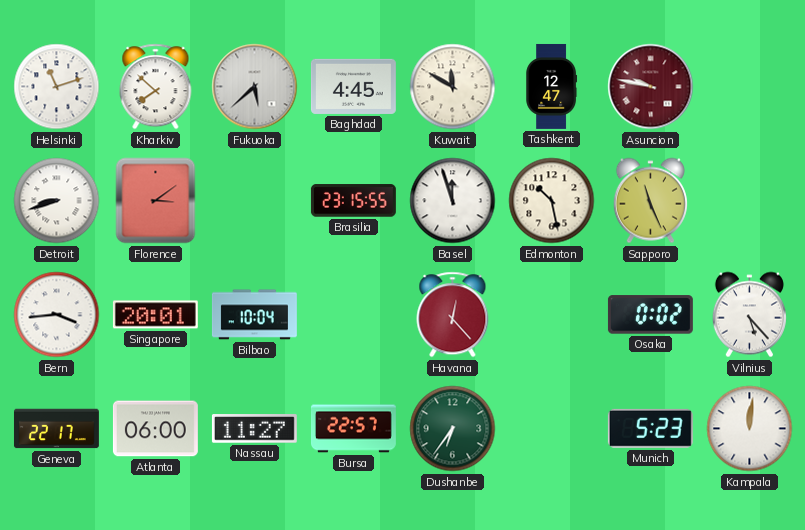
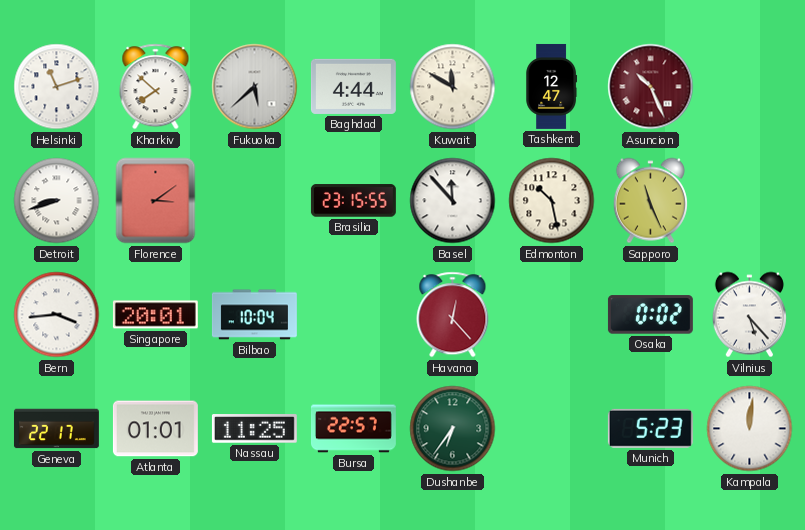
Baghdad: 4:45 -> 4:44
Asuncion: 9:47 -> 10:26
Basel: 11:57 -> 11:53
Atlanta: 06:00 -> 01:01
Nassau: 11:27 -> 11:25
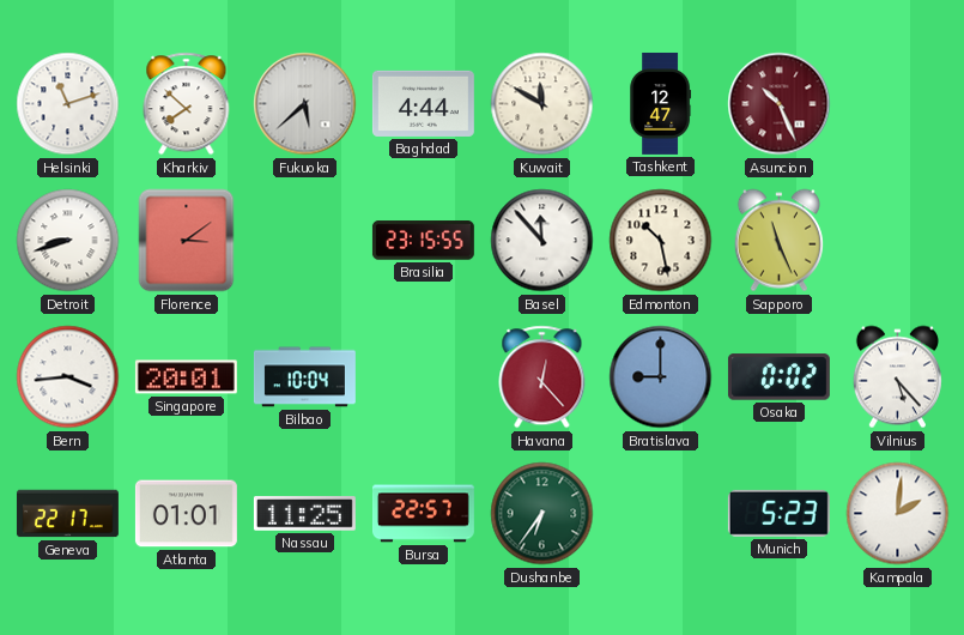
Bratislava: none -> 9:00
Kampala: 12:01 -> 2:01
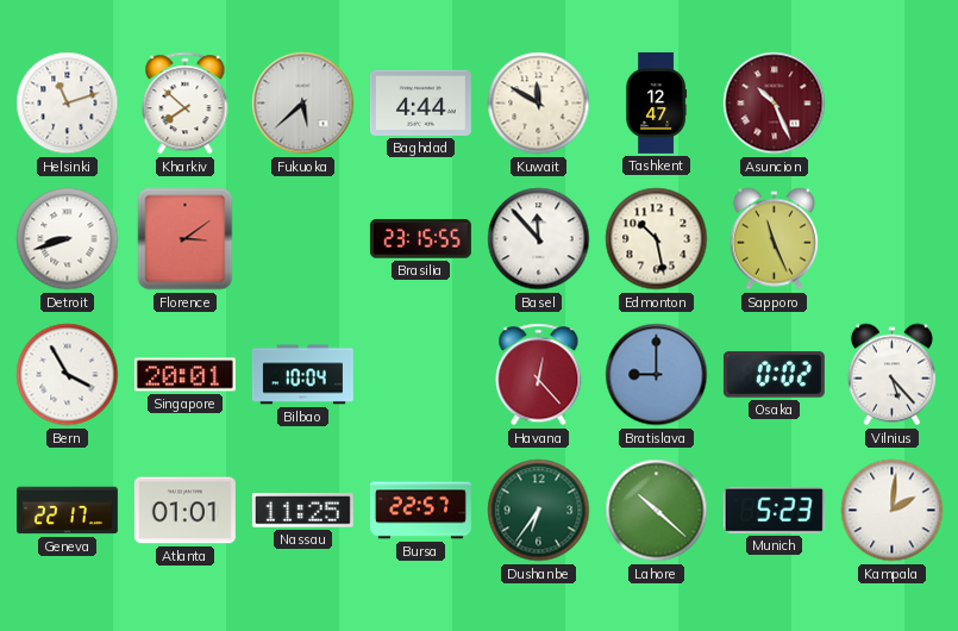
Bern: 3:44 -> 3:55
Lahore: none -> 10:22
